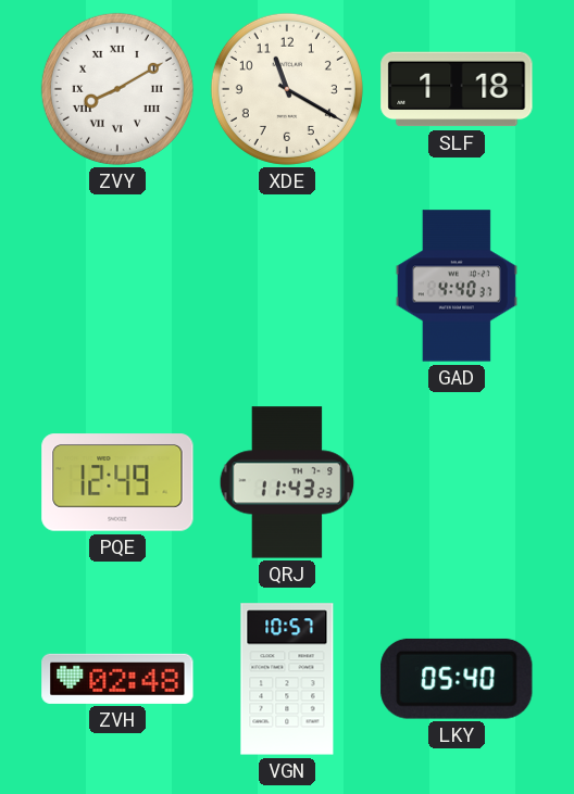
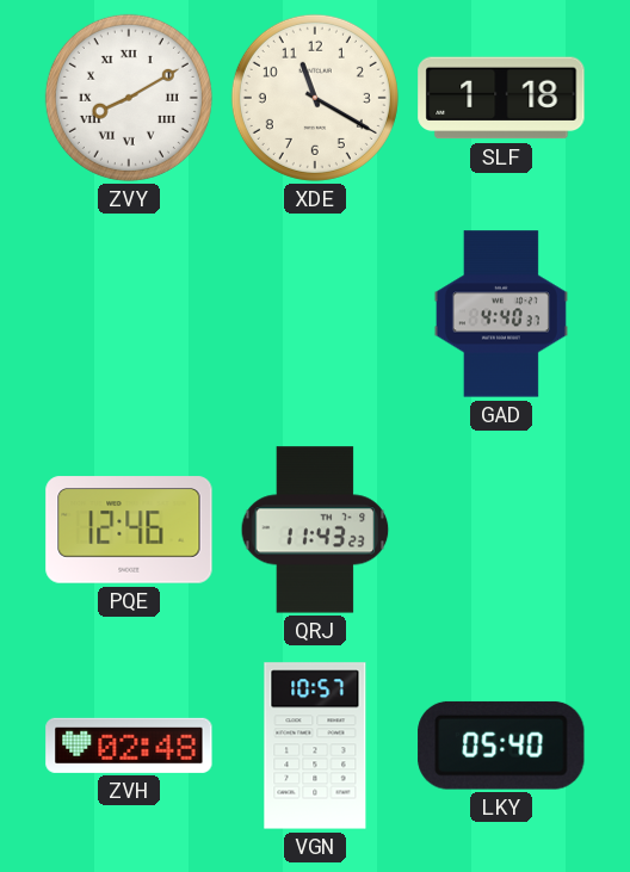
PQE: 12:49 -> 12:46
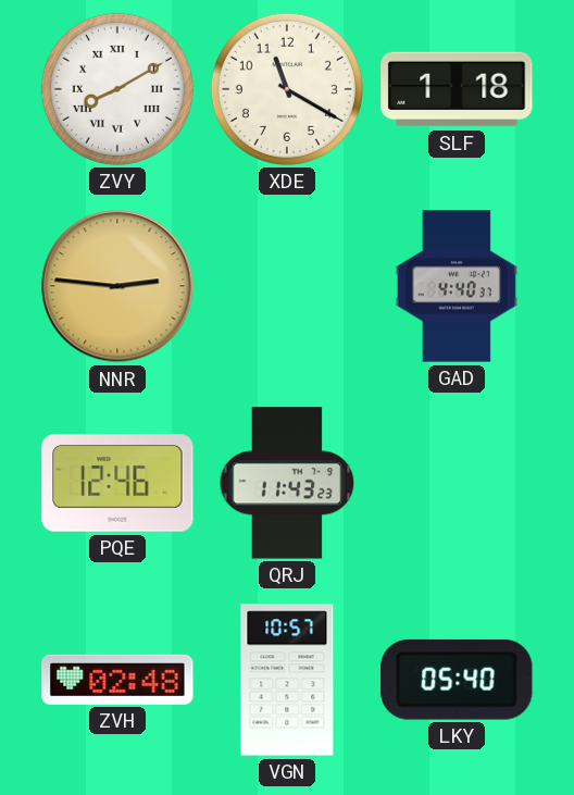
NNR: none -> 2:46
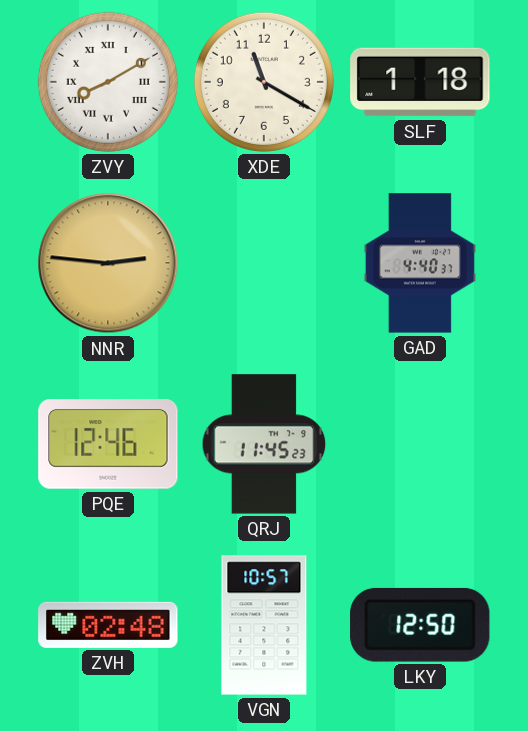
QRJ: 11:43 -> 11:45
LKY: 05:40 -> 12:50
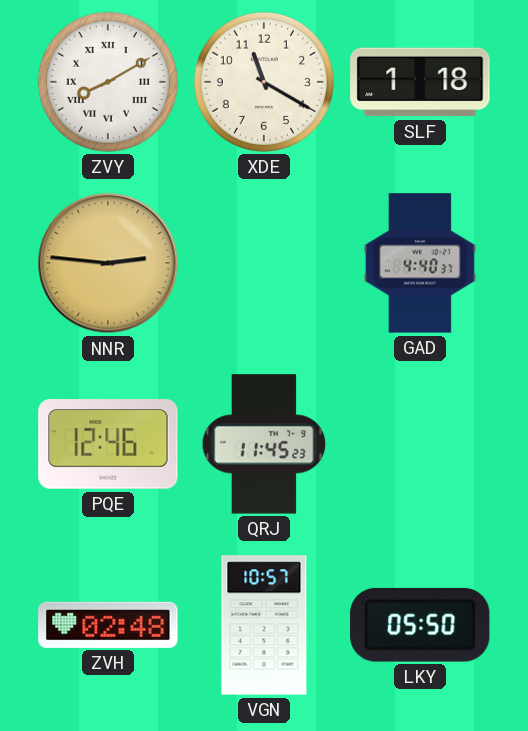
LKY: 12:50 -> 05:50
